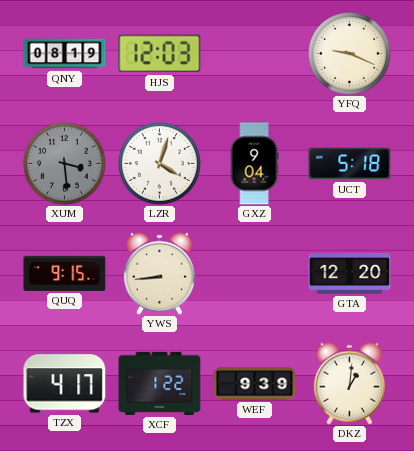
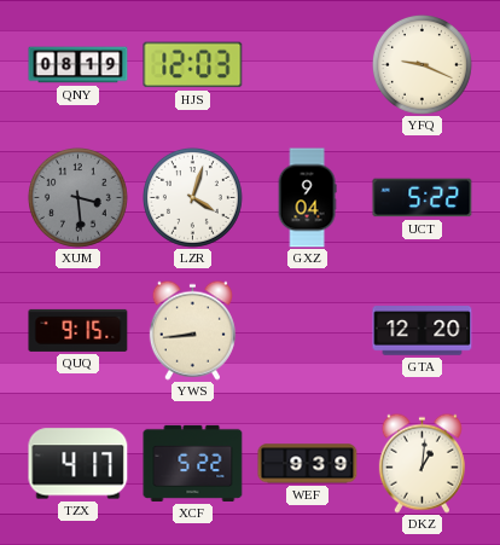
UCT: 5:18 -> 5:22
XCF: 1:22 -> 5:22
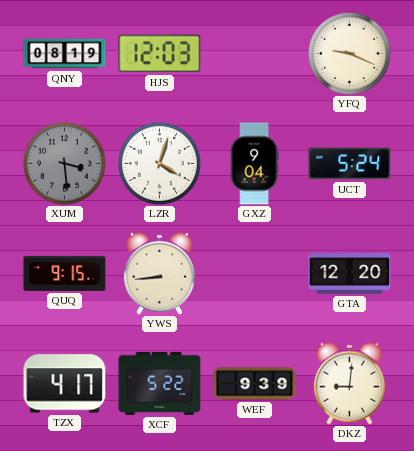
UCT: 5:22 -> 5:24
DKZ: 1:01 -> 9:01
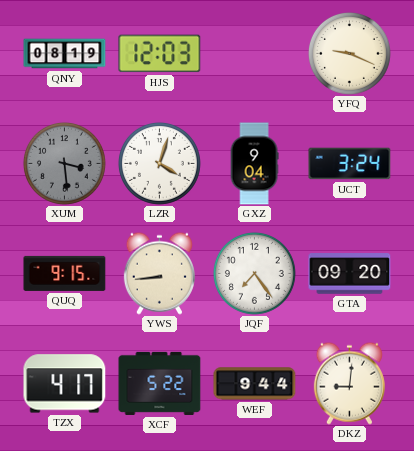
UCT: 5:24 -> 3:24
JQF: none -> 7:24
GTA: 12:20 -> 09:20
WEF: 9:39 -> 9:44
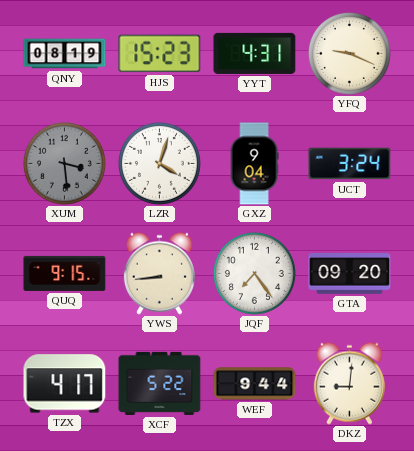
HJS: 12:03 -> 15:23
YYT: none -> 4:31
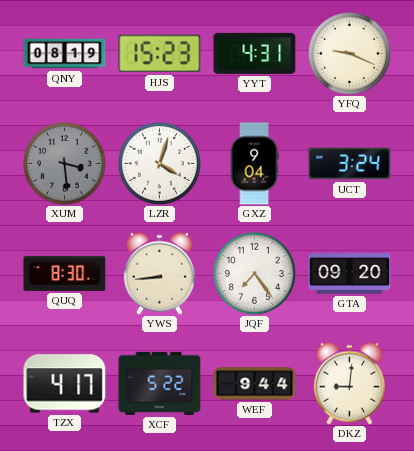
QUQ: 9:15 -> 8:30
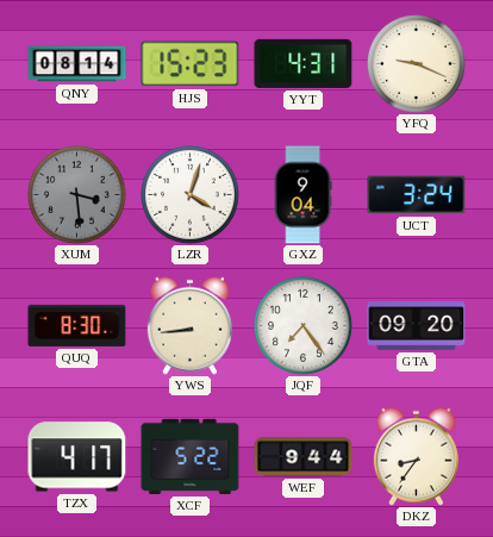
QNY: 08:19 -> 08:14
DKZ: 9:01 -> 8:36
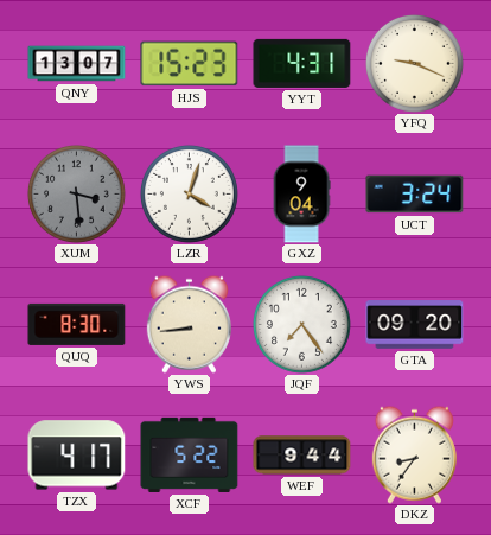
QNY: 08:14 -> 13:07
